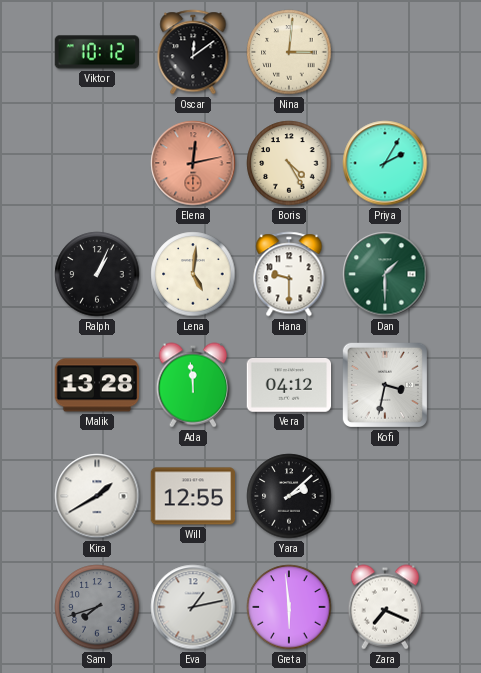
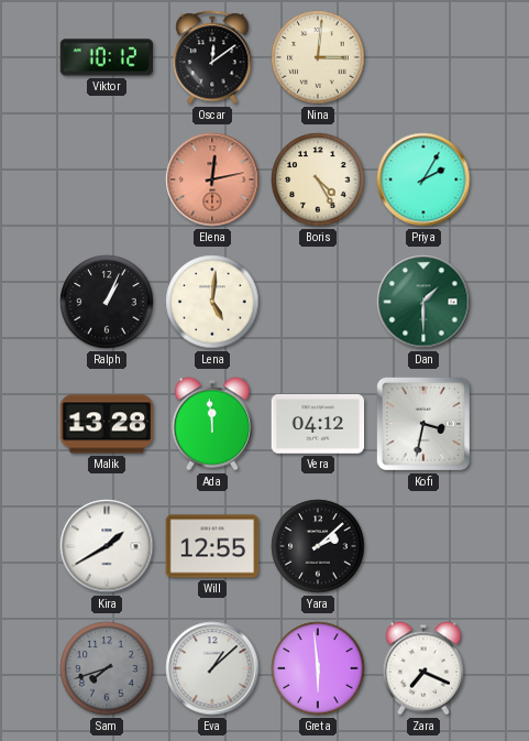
Hana: 9:30 -> none
Eva: 1:13 -> 1:08
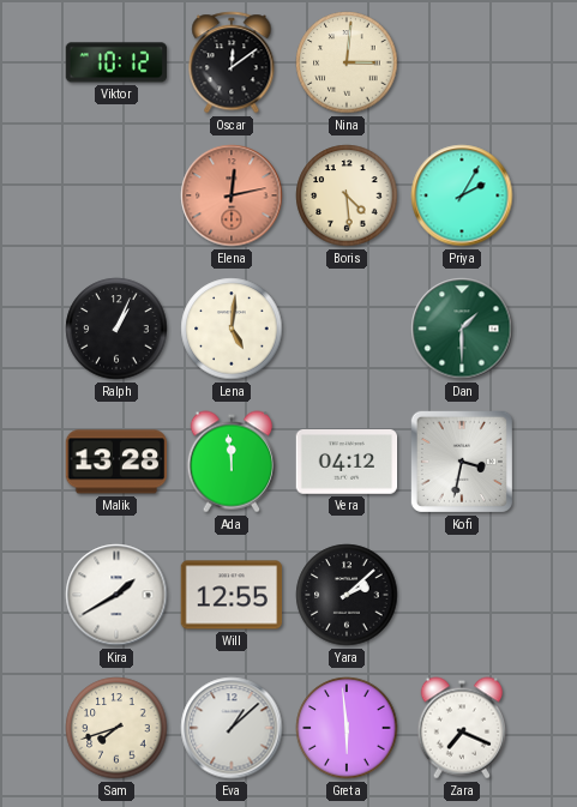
Boris: 4:25 -> 4:29
Sam dial: grey -> cream
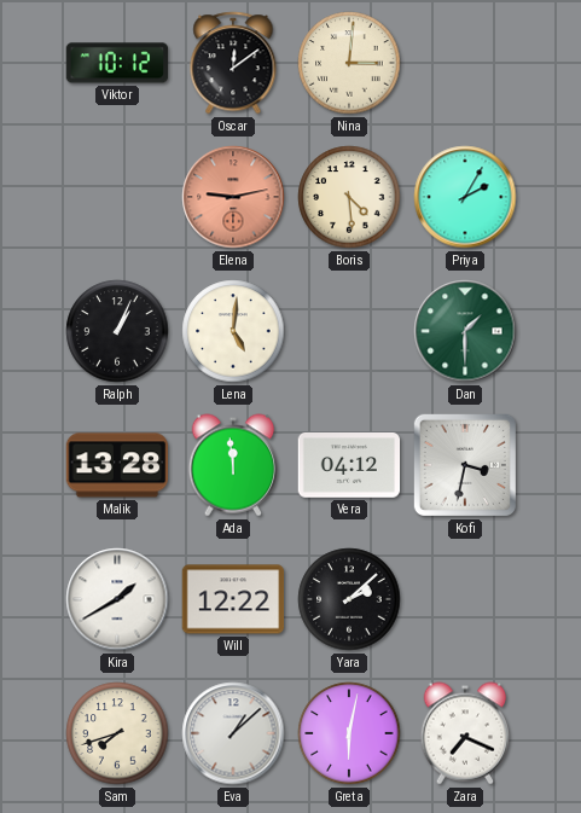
Elena: 12:13 -> 9:13
Will: 12:55 -> 12:22
Greta: 5:59 -> 6:02
